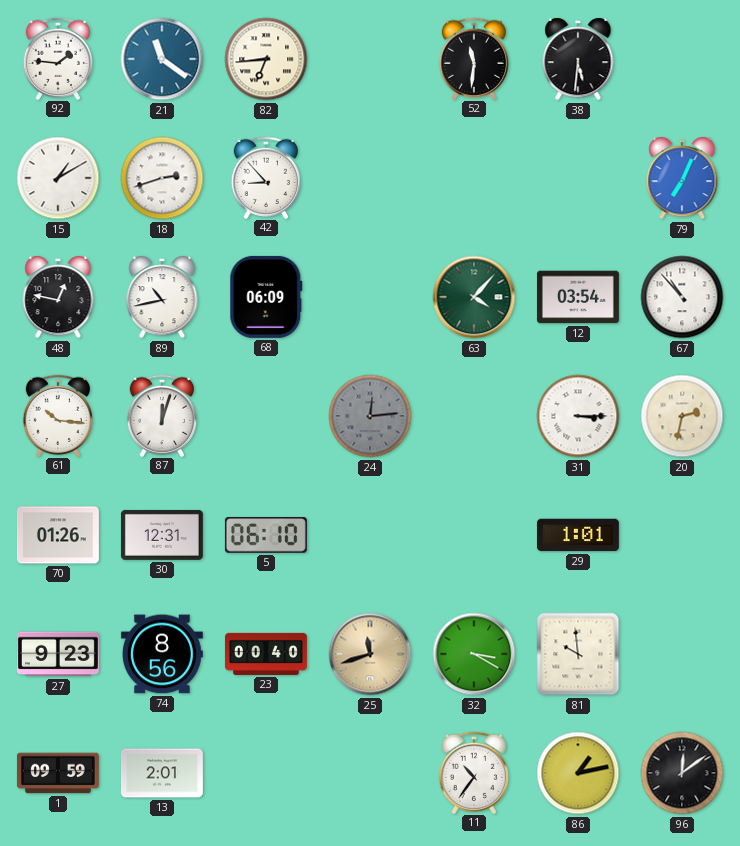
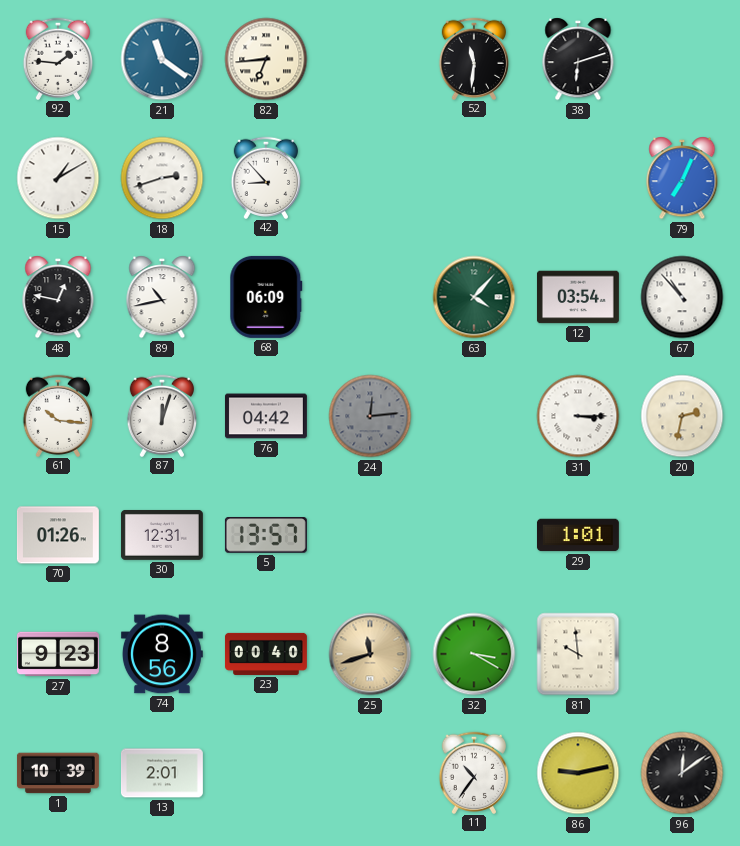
38: 5:31 -> 6:12
76: none -> 04:42
5: 06:10 -> 13:57
1: 09:59 -> 10:39
86: 1:13 -> 9:13
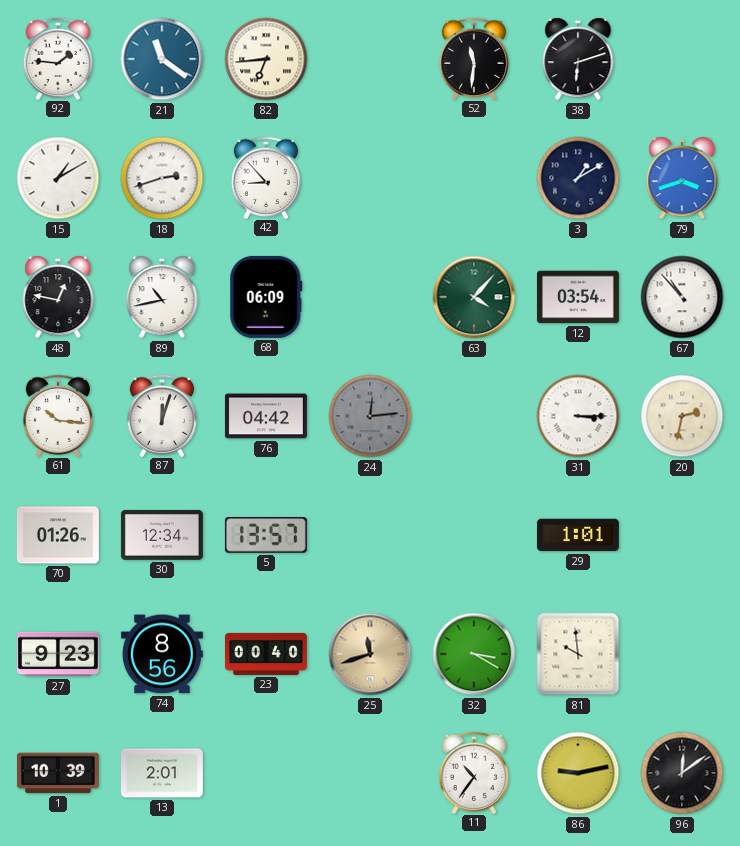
3: none -> 1:10
79: 7:04 -> 3:42
30: 12:31 -> 12:34
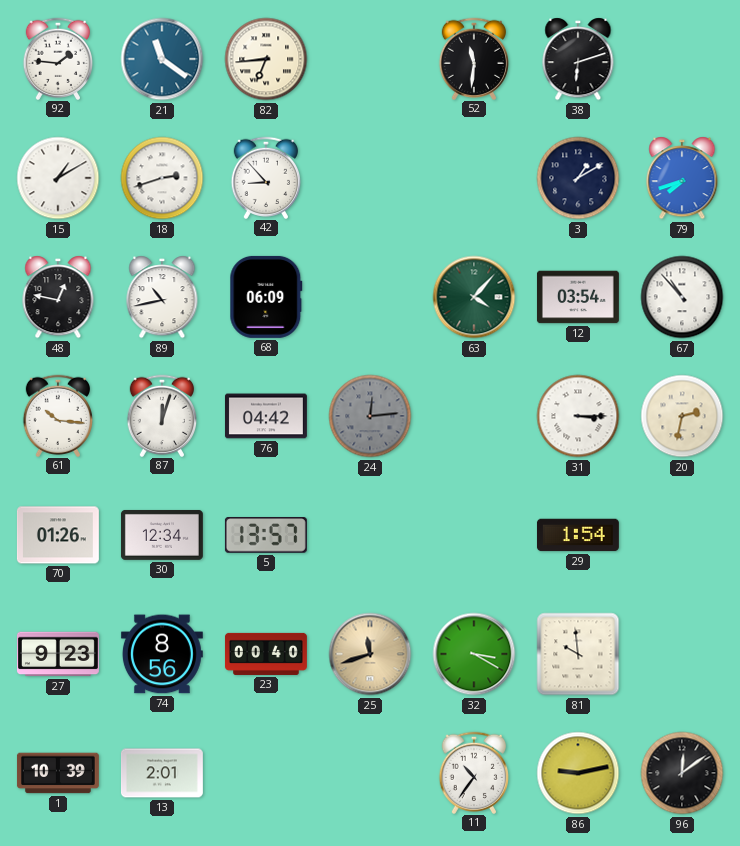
79: 3:42 -> 7:42
29: 1:01 -> 1:54
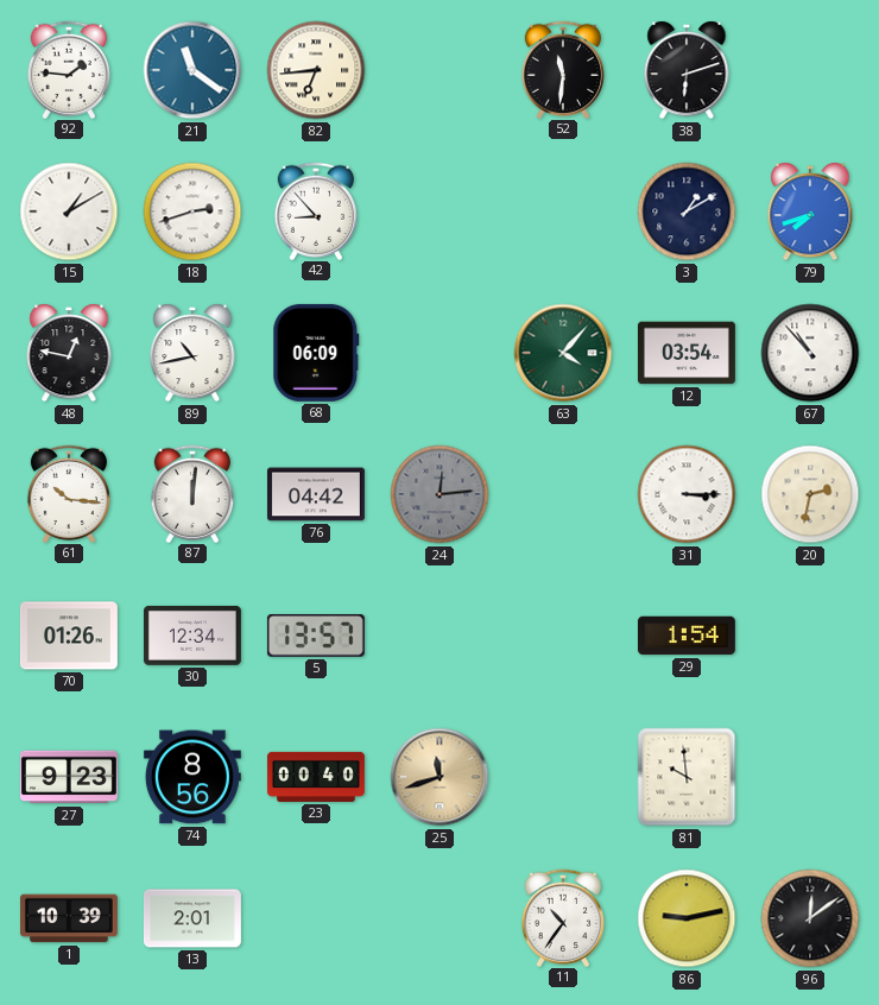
87: 12:03 -> 12:01
32: 3:20 -> none
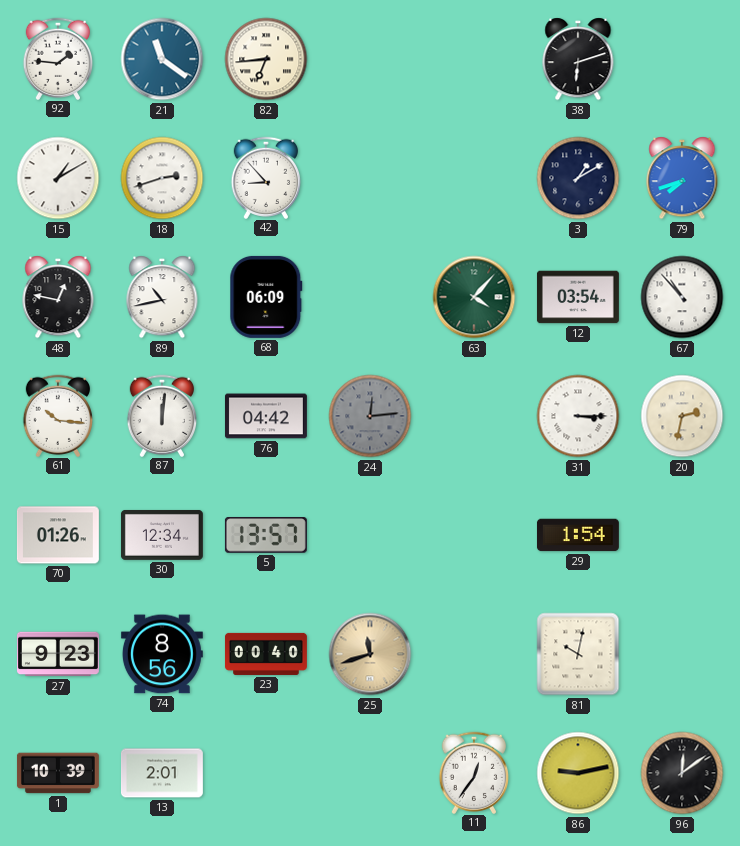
52: 11:31 -> none
81: 9:59 -> 10:02
11: 10:36 -> 12:36
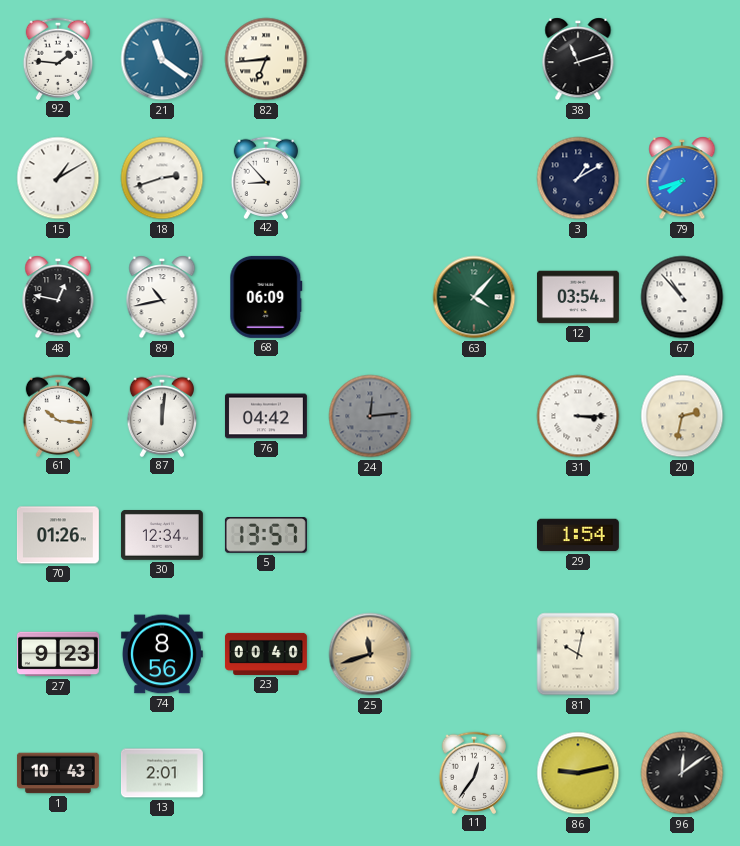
38: 6:12 -> 11:12
1: 10:39 -> 10:43
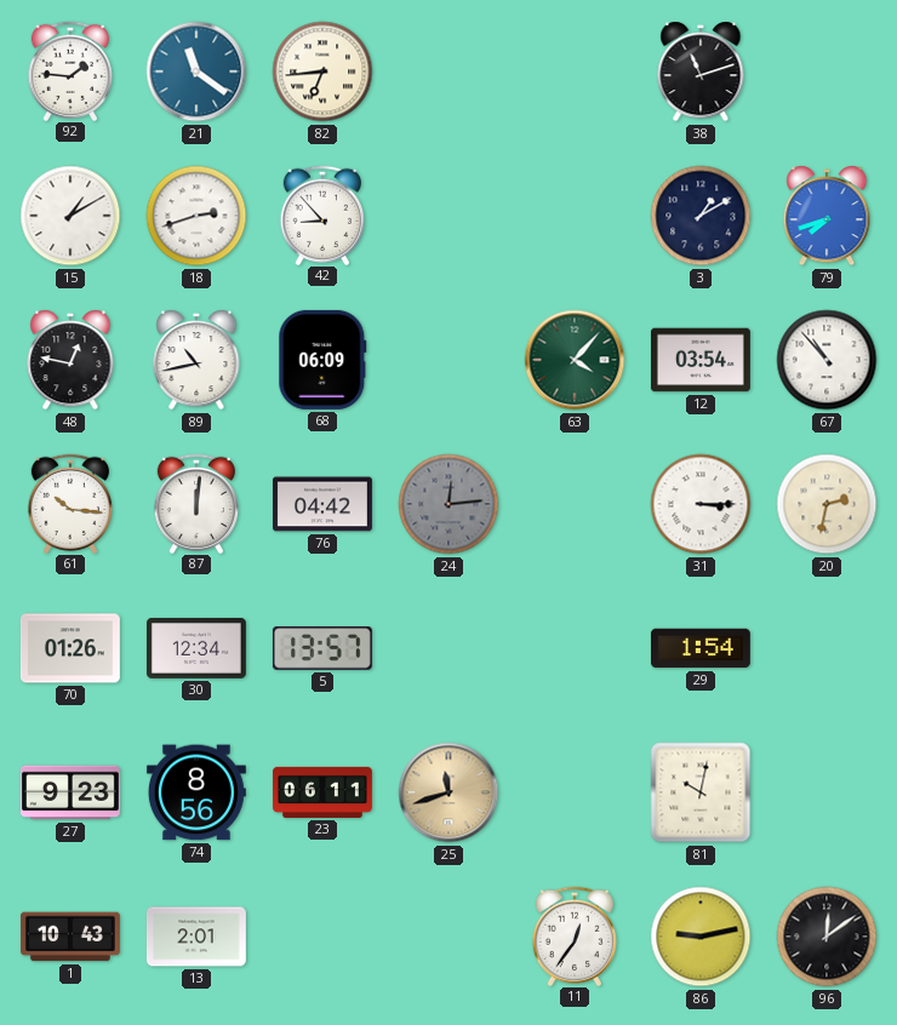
23: 00:40 -> 06:11
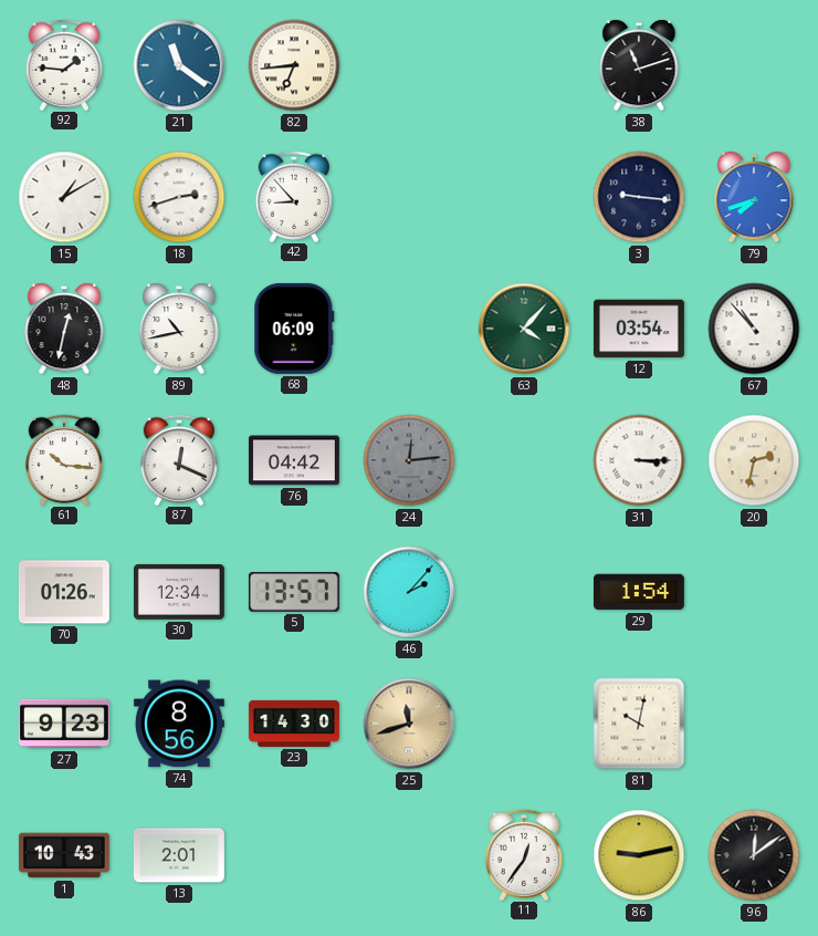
3: 1:10 -> 9:16
48: 12:47 -> 12:32
87: 12:01 -> 12:19
46: none -> 2:07
23: 06:11 -> 14:30
